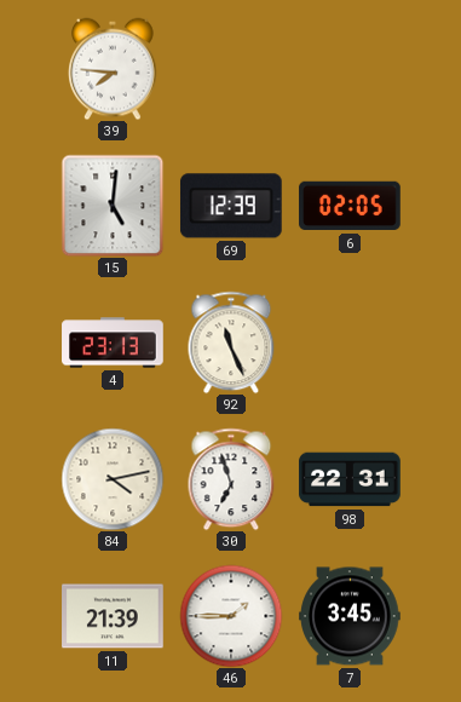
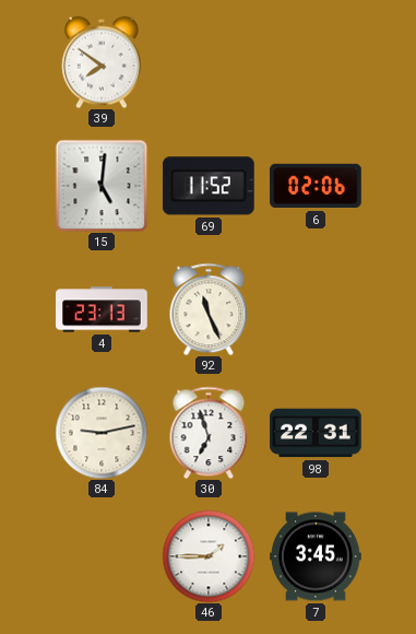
39: 7:46 -> 7:51
69: 12:39 -> 11:52
6: 02:05 -> 02:06
84: 4:13 -> 9:13
11: 21:39 -> none
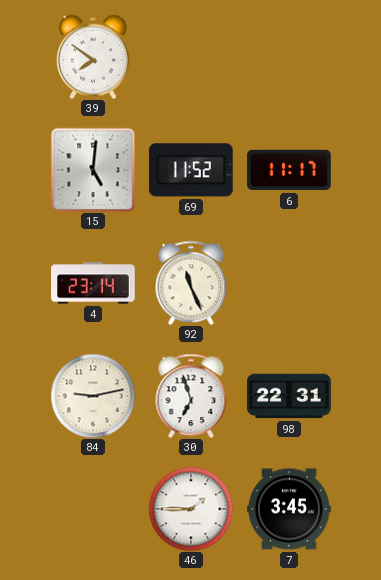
6: 02:06 -> 11:17
4: 23:13 -> 23:14
